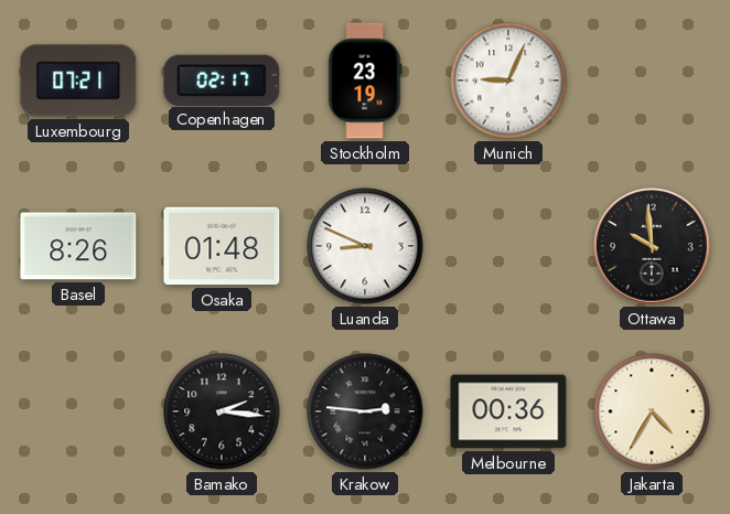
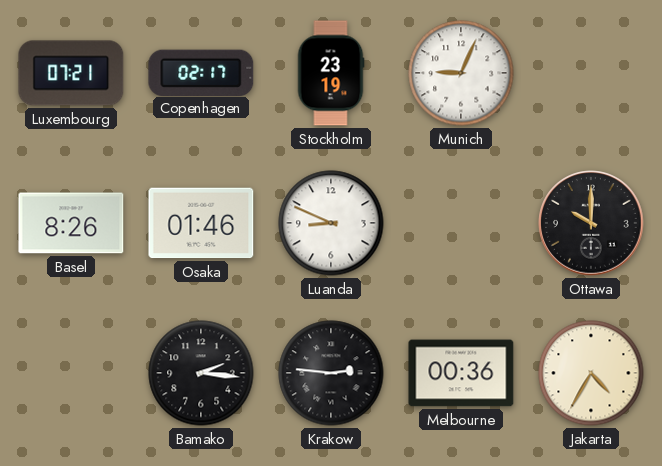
Osaka: 01:48 -> 01:46
Ottawa: 9:59 -> 10:00
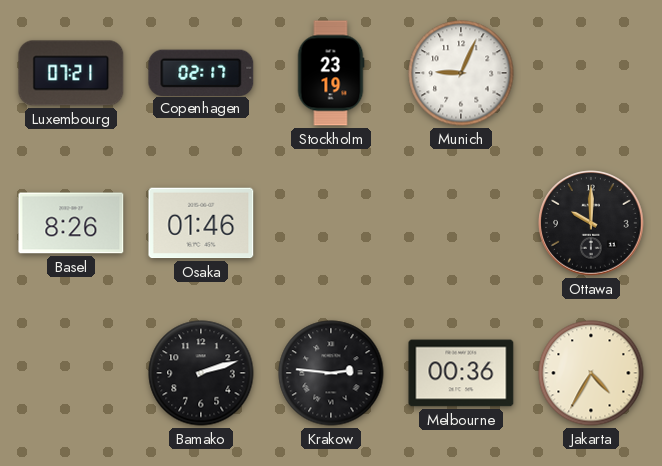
Luanda: 8:49 -> none
Bamako: 2:16 -> 2:12
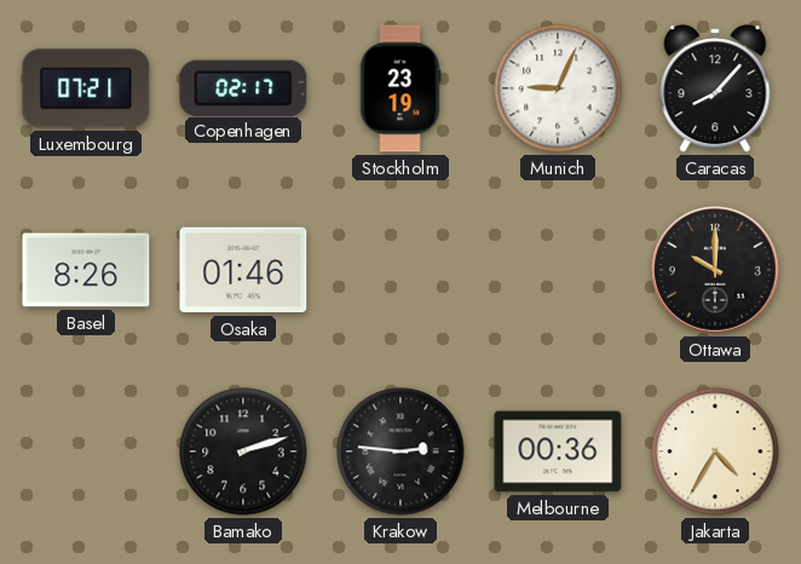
Caracas: none -> 8:07
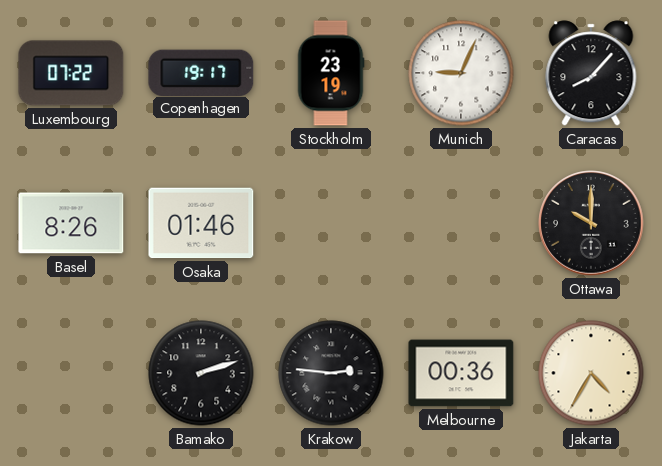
Luxembourg: 07:21 -> 07:22
Copenhagen: 02:17 -> 19:17
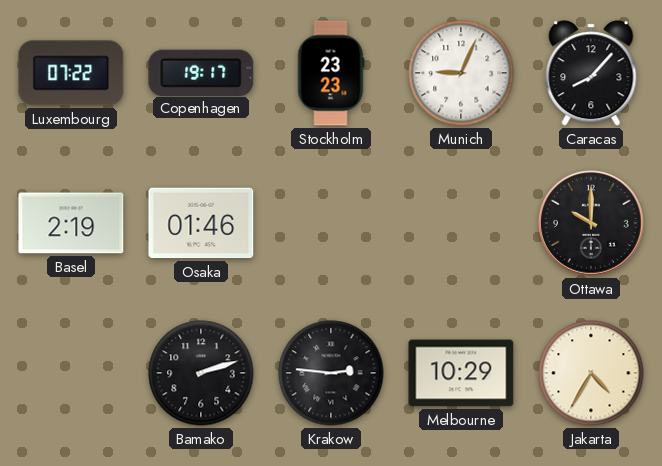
Stockholm: 23:19 -> 23:23
Basel: 8:26 -> 2:19
Melbourne: 00:36 -> 10:29
